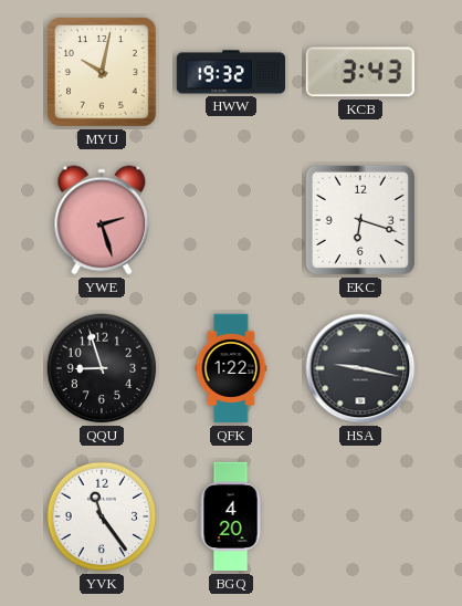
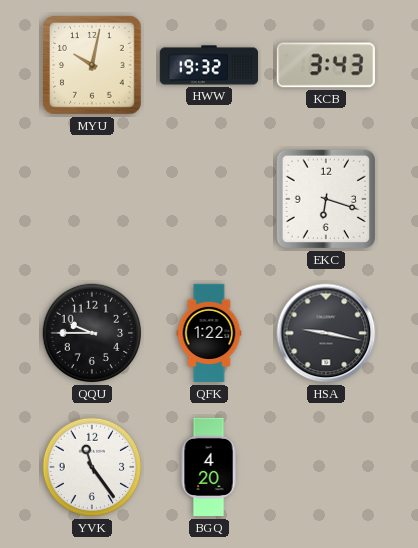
YWE: 2:27 -> none
QQU: 8:57 -> 9:45
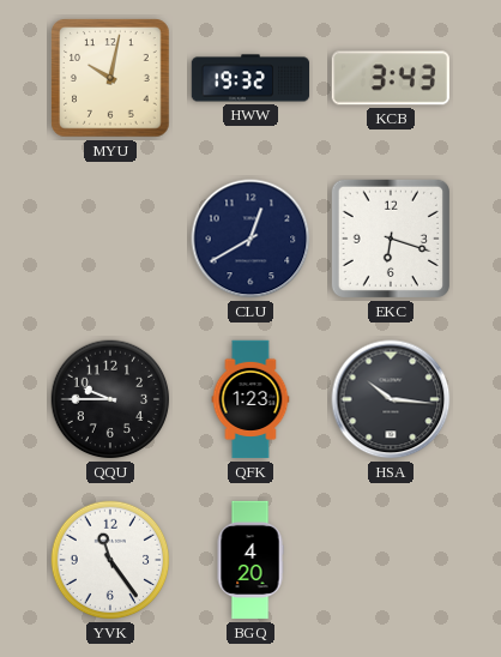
CLU: none -> 12:40
QFK: 1:22 -> 1:23
HSA: 9:17 -> 10:16
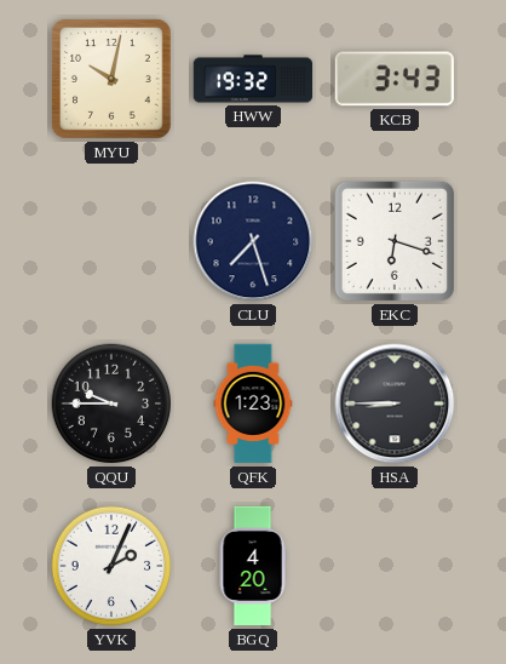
CLU: 12:40 -> 7:27
HSA: 10:16 -> 8:45
YVK: 11:24 -> 2:04
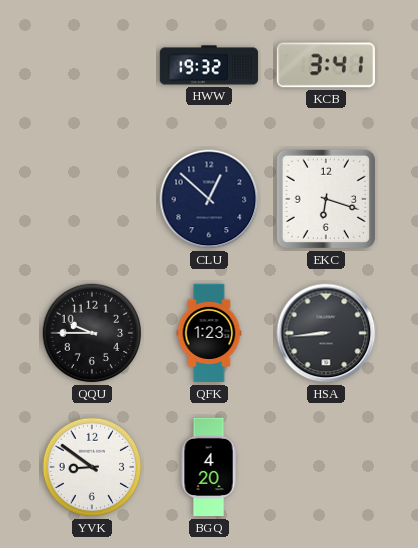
MYU: 10:02 -> none
KCB: 3:43 -> 3:41
CLU: 7:27 -> 12:52
HSA: 8:45 -> 8:44
YVK: 2:04 -> 8:51
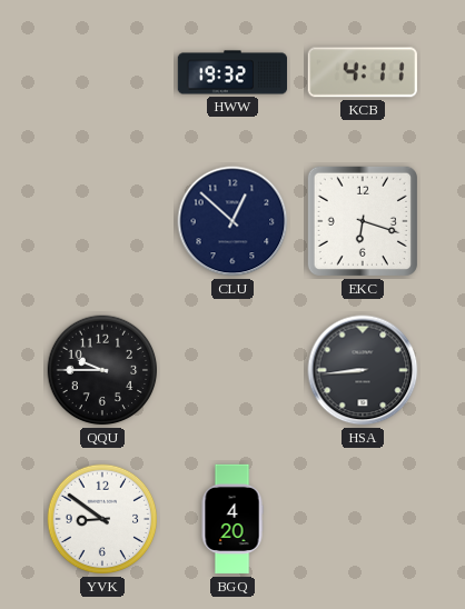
KCB: 3:41 -> 4:11
QFK: 1:23 -> none
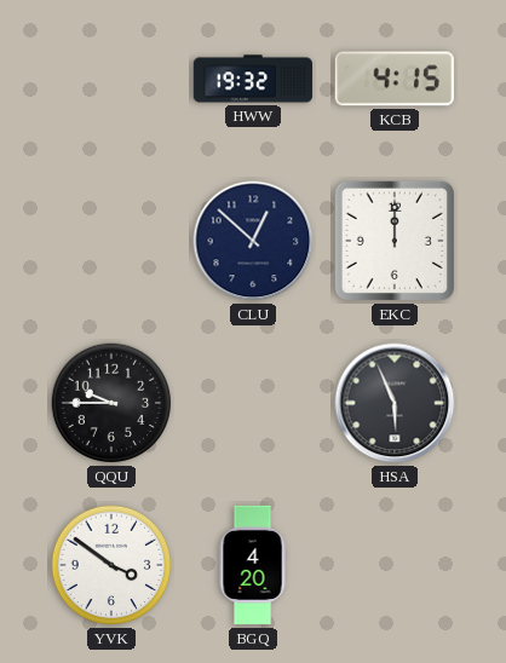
KCB: 4:11 -> 4:15
EKC: 6:18 -> 12:00
HSA: 8:44 -> 5:56
YVK: 8:51 -> 3:51
